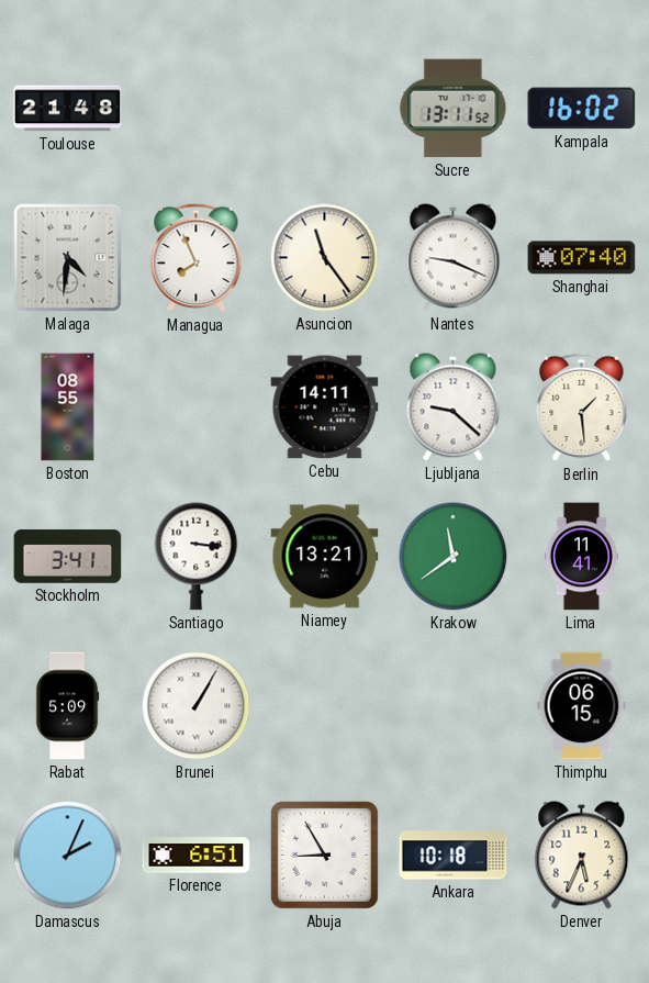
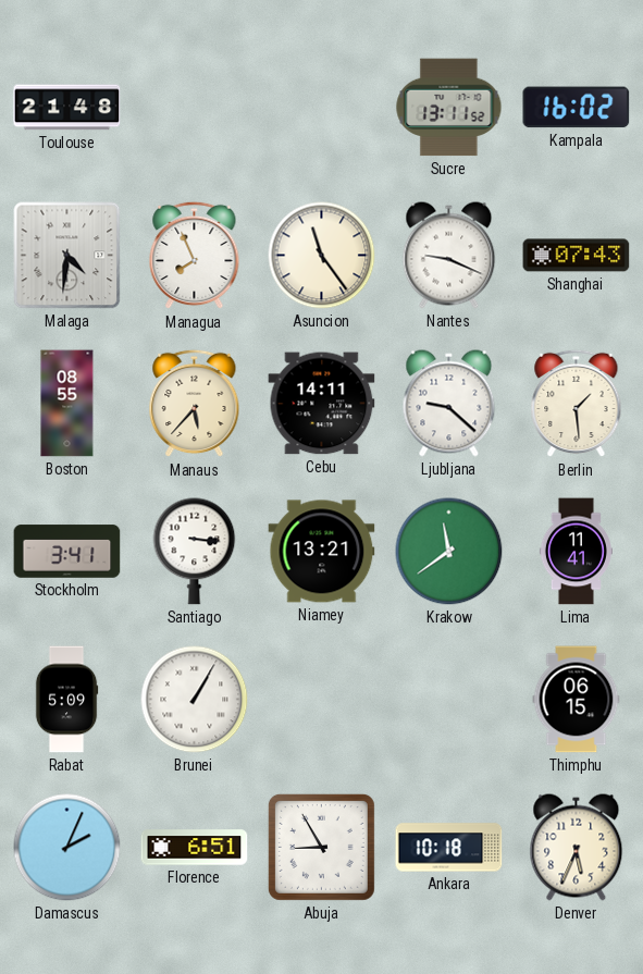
Shanghai: 07:40 -> 07:43
Manaus: none -> 5:37
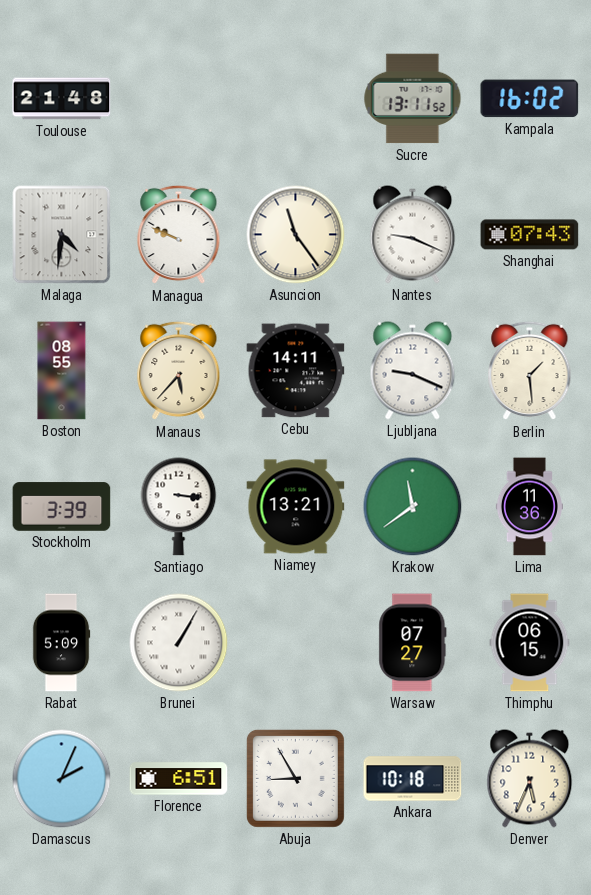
Managua: 7:56 -> 9:49
Ljubljana: 9:22 -> 9:19
Stockholm: 3:41 -> 3:39
Lima: 11:41 -> 11:36
Warsaw: none -> 07:27
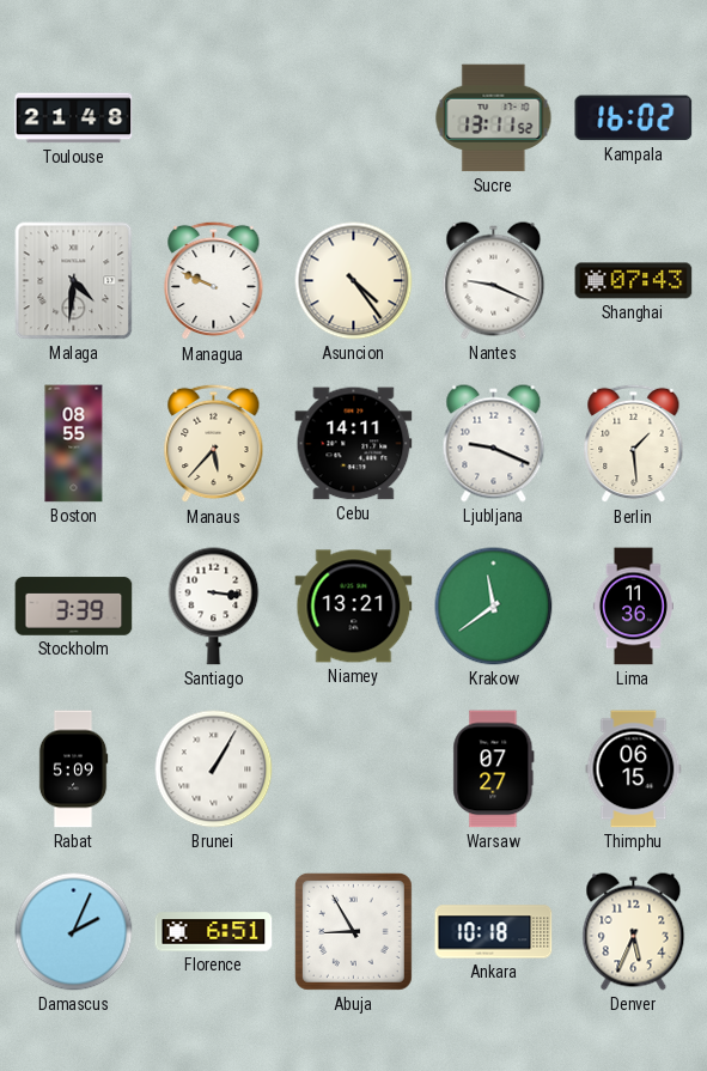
Asuncion: 11:24 -> 4:24
